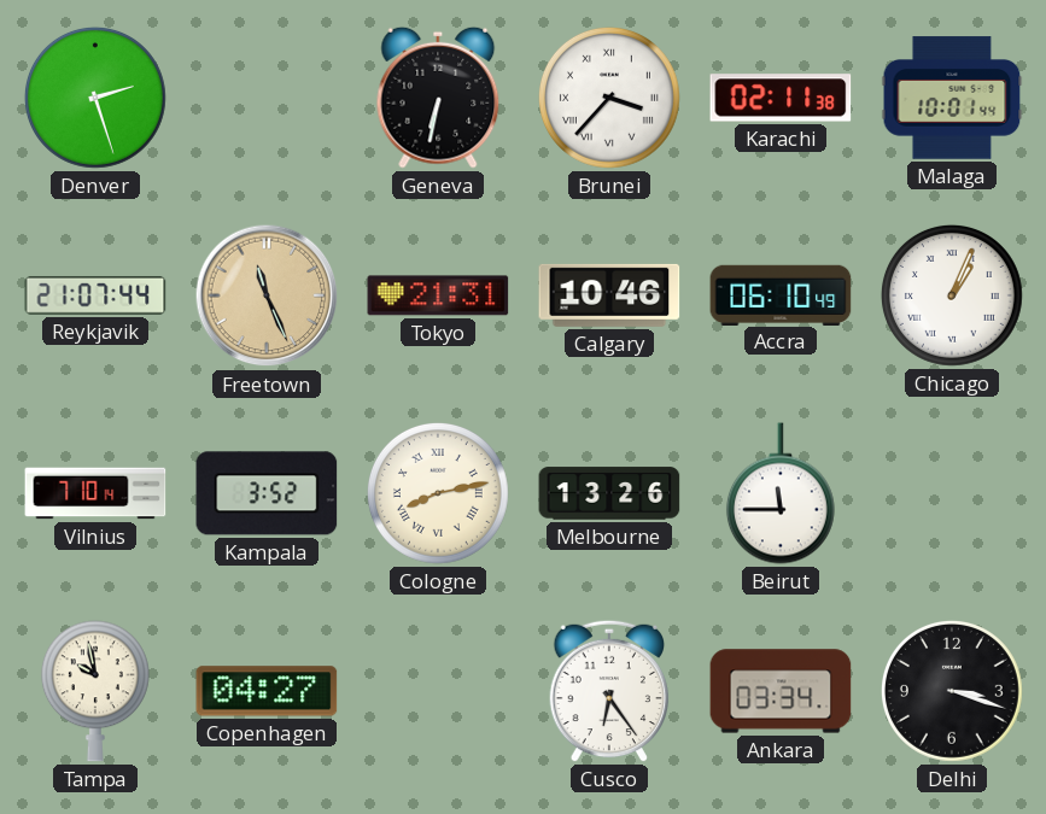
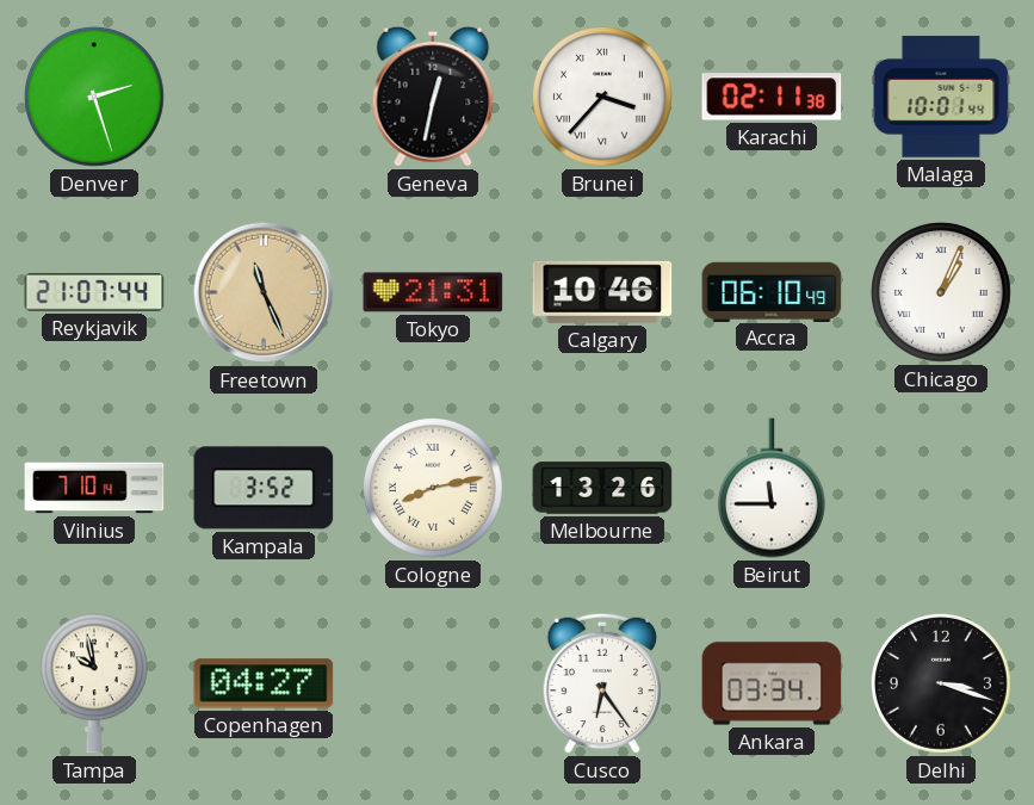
Geneva: 6:32 -> 12:32
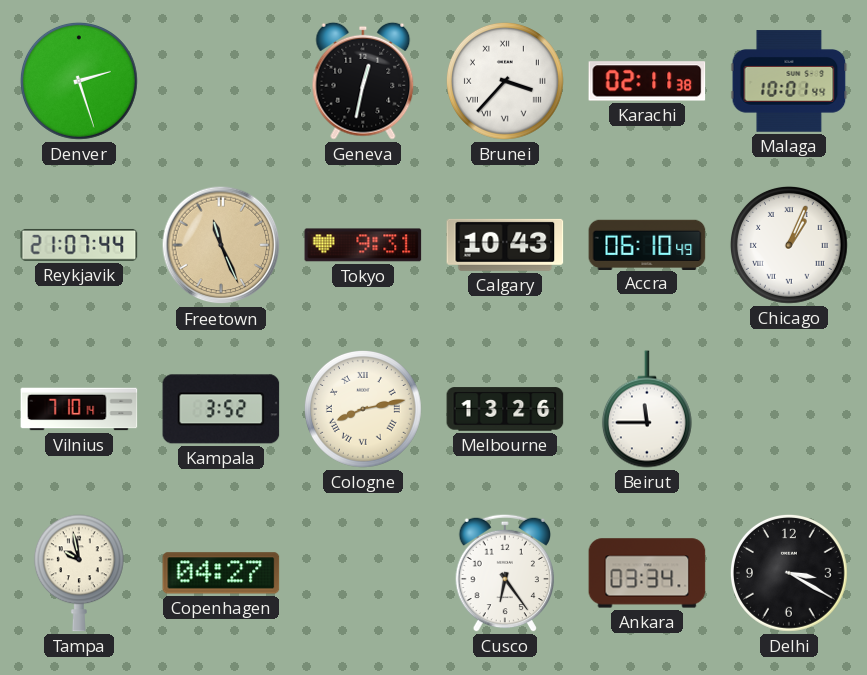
Tokyo: 21:31 -> 9:31
Calgary: 10:46 -> 10:43
Delhi: 3:18 -> 3:20
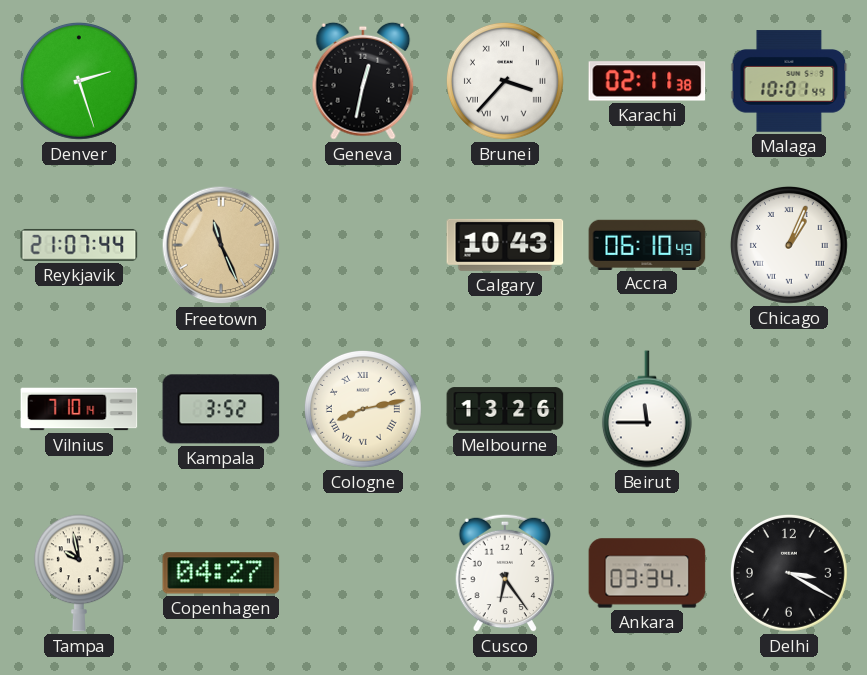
Tokyo: 9:31 -> none
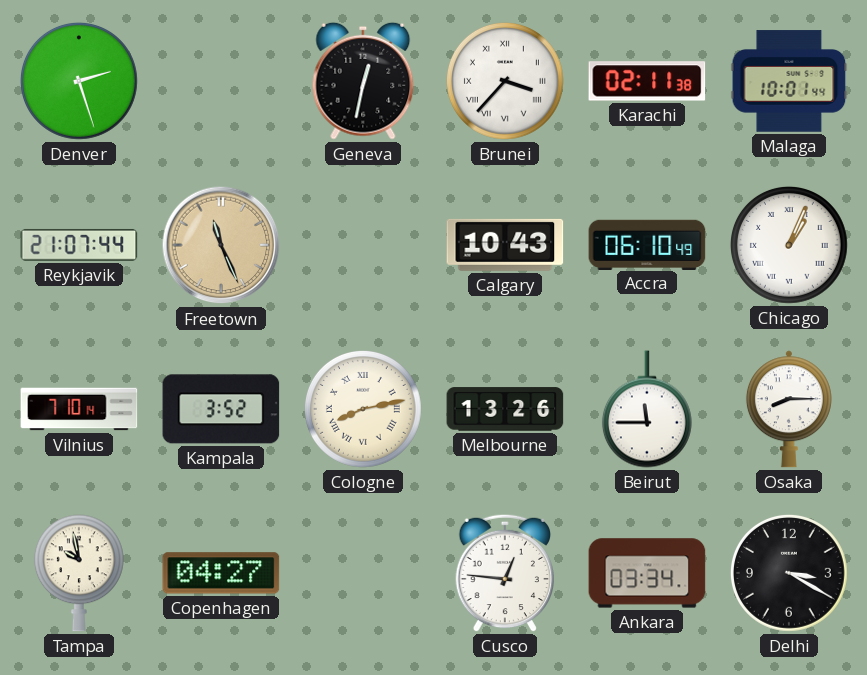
Osaka: none -> 8:15
Cusco: 6:24 -> 12:46
